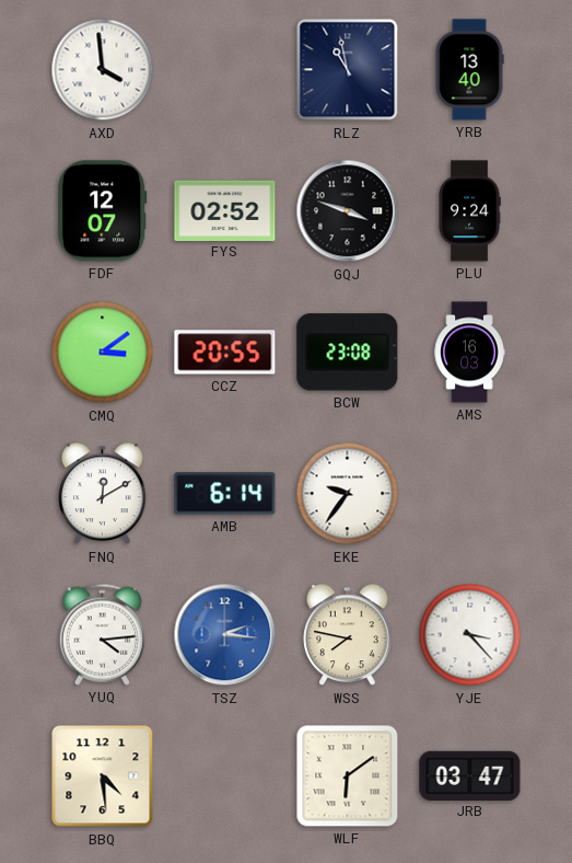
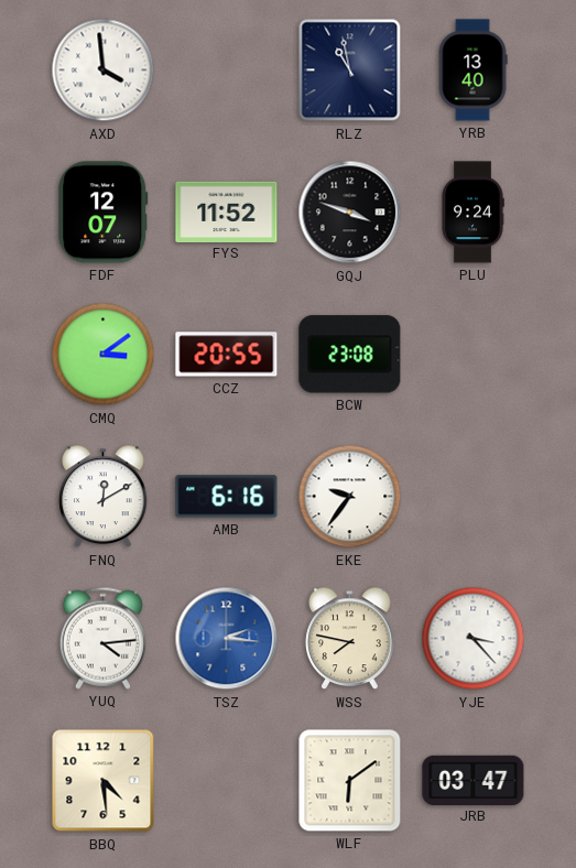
FYS: 02:52 -> 11:52
AMS: 16:03 -> none
AMB: 6:14 -> 6:16
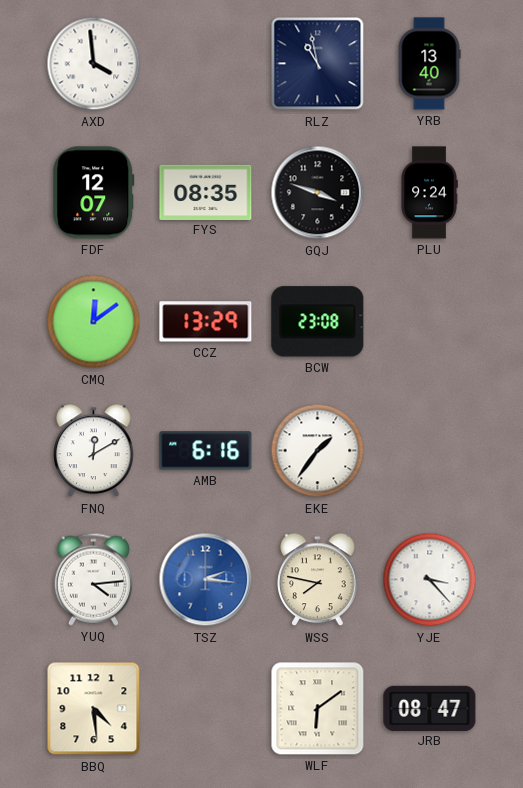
FYS: 11:52 -> 08:35
CMQ: 3:09 -> 12:09
CCZ: 20:55 -> 13:29
EKE: 9:36 -> 1:36
JRB: 03:47 -> 08:47
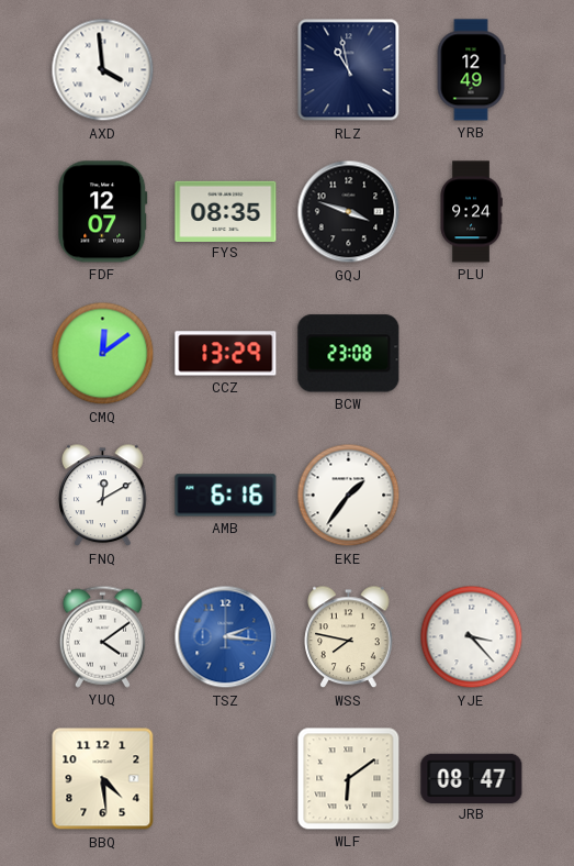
YRB: 13:40 -> 12:49
YUQ: 4:14 -> 4:09
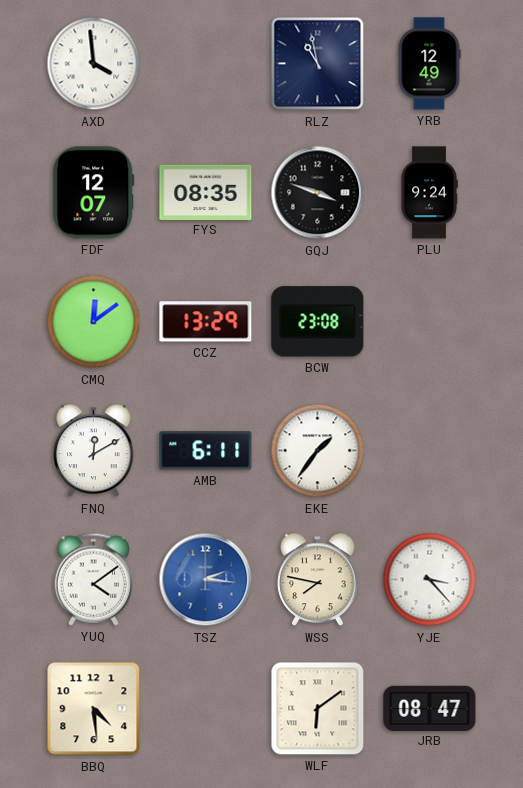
AMB: 6:16 -> 6:11
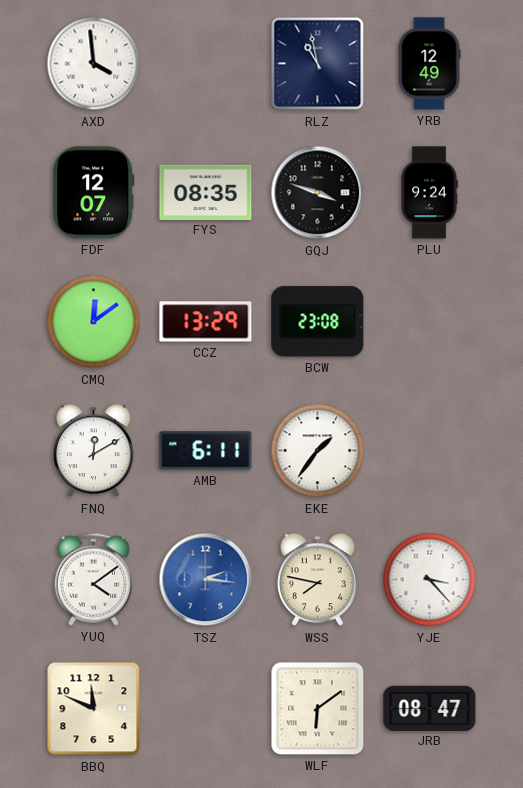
BBQ: 4:29 -> 11:49
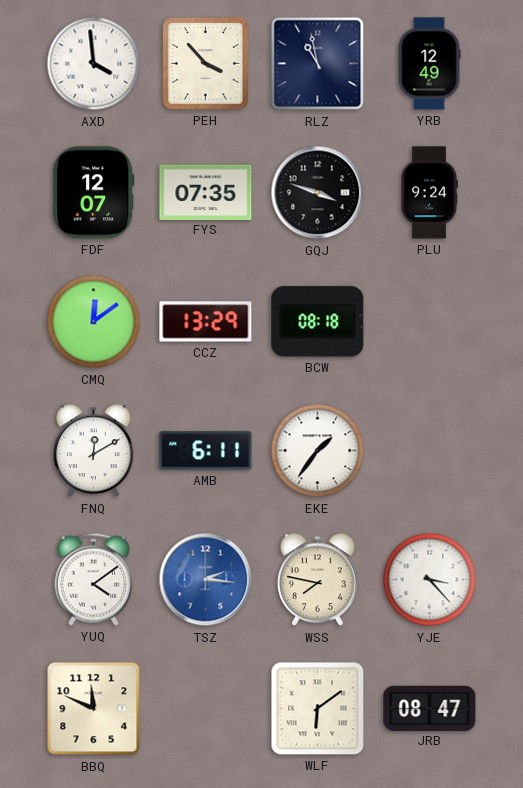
PEH: none -> 3:53
FYS: 08:35 -> 07:35
BCW: 23:08 -> 08:18
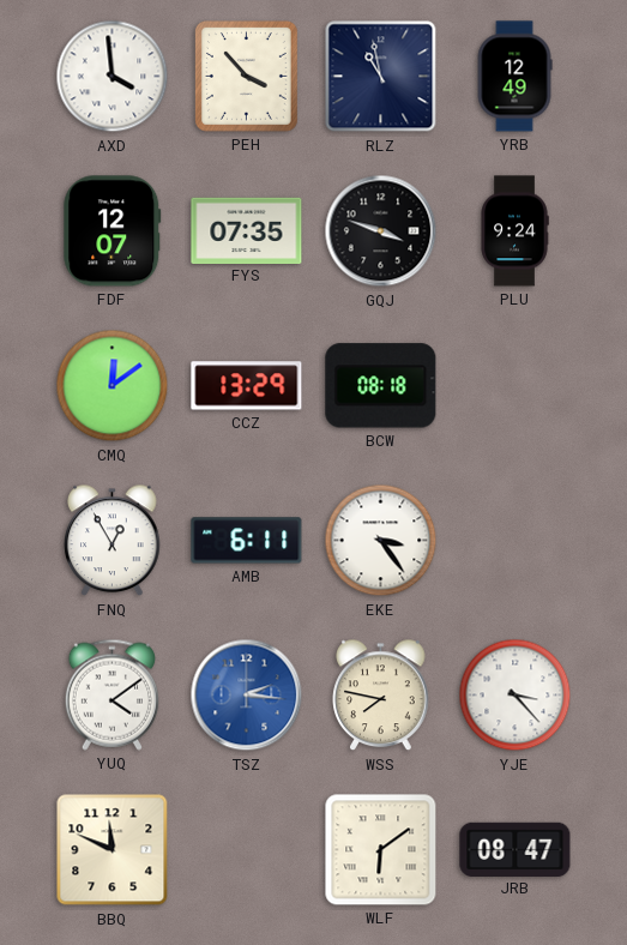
FNQ: 12:10 -> 12:55
EKE: 1:36 -> 3:24
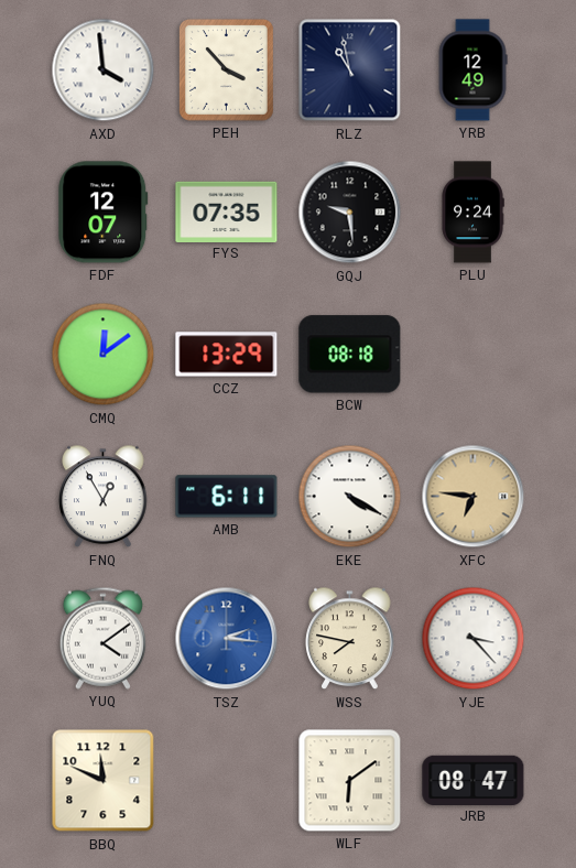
GQJ: 3:48 -> 9:29
EKE: 3:24 -> 4:20
XFC: none -> 6:46
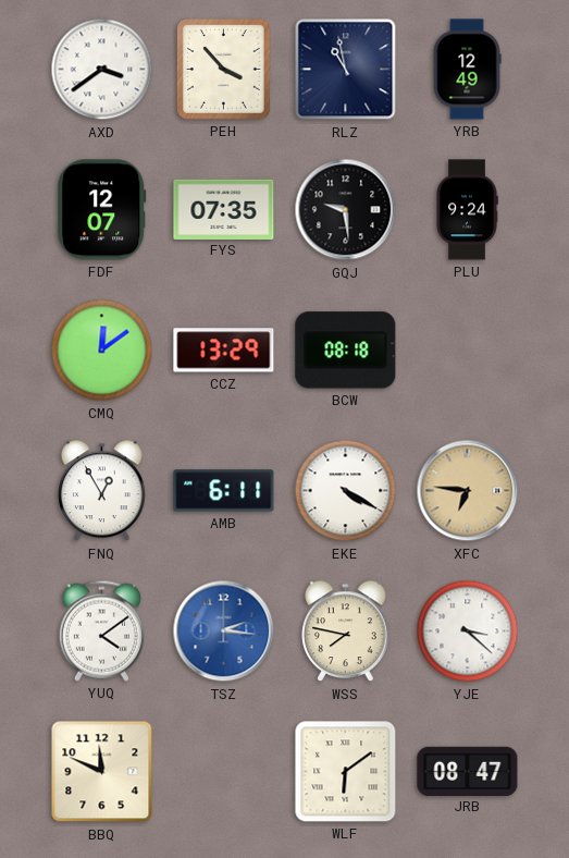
AXD: 3:59 -> 3:39
YJE: 3:23 -> 3:22
